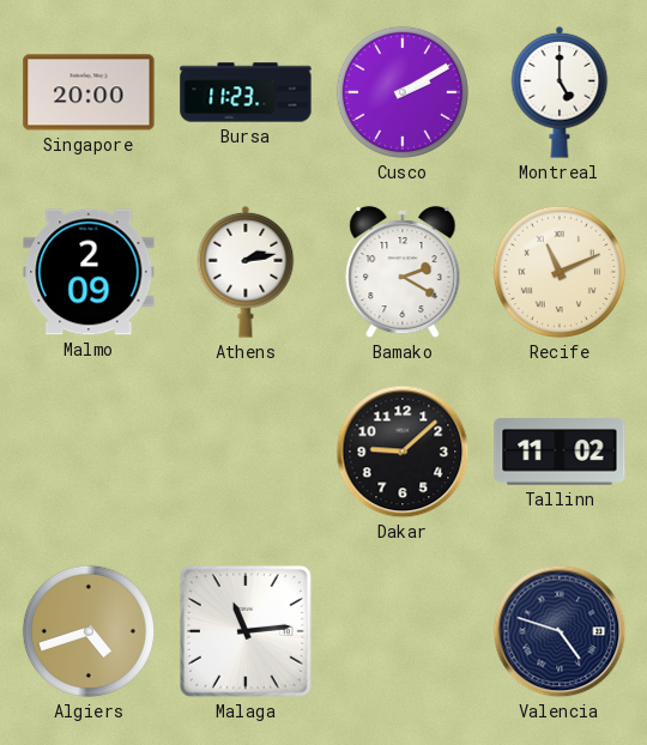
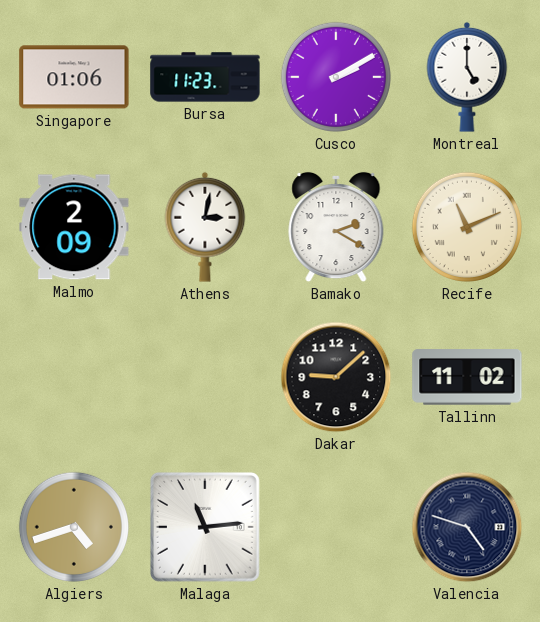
Singapore: 20:00 -> 01:06
Athens: 2:13 -> 3:02
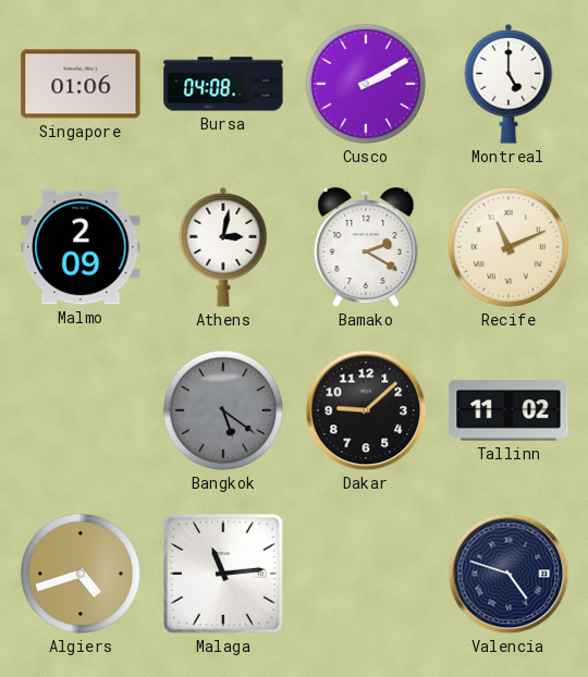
Bursa: 11:23 -> 04:08
Bangkok: none -> 5:21
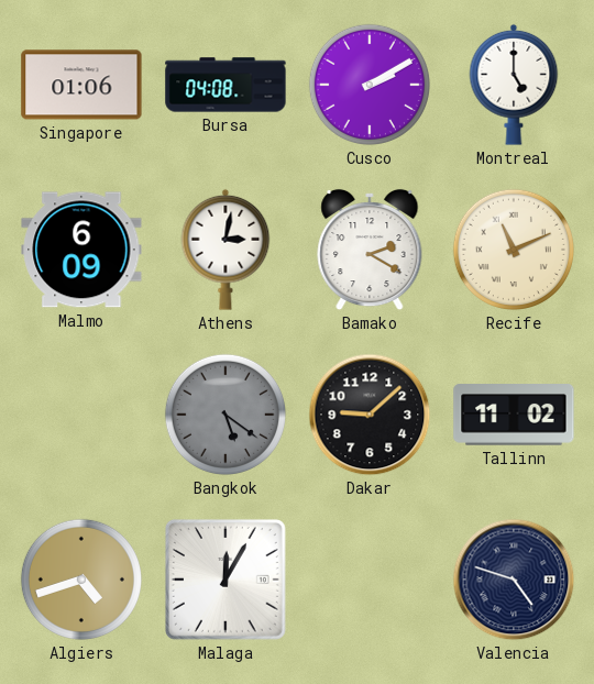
Malmo: 2:09 -> 6:09
Malaga: 11:14 -> 12:05
